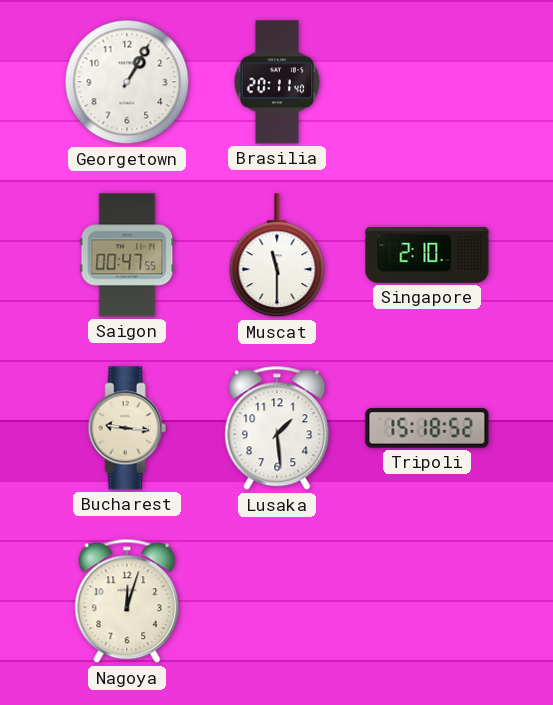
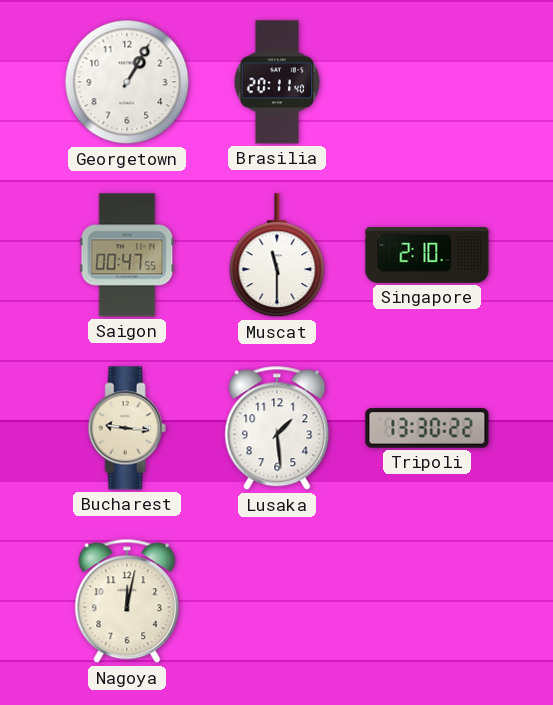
Tripoli: 15:18 -> 13:30
Nagoya: 12:03 -> 12:02
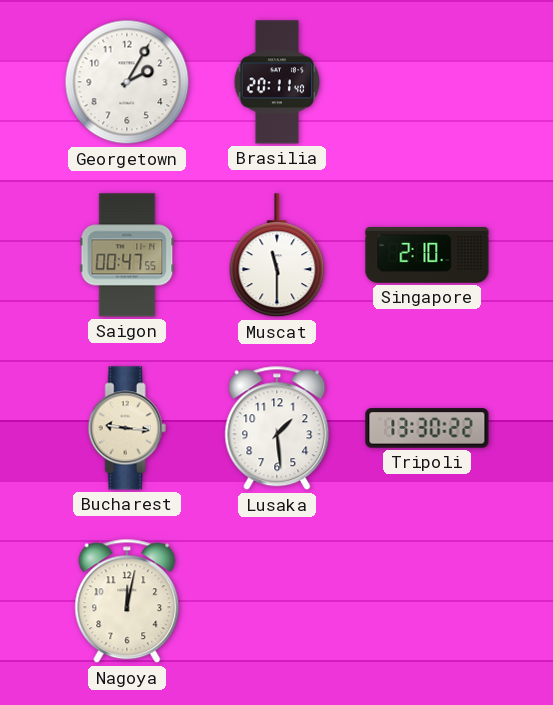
Georgetown: 1:05 -> 2:05
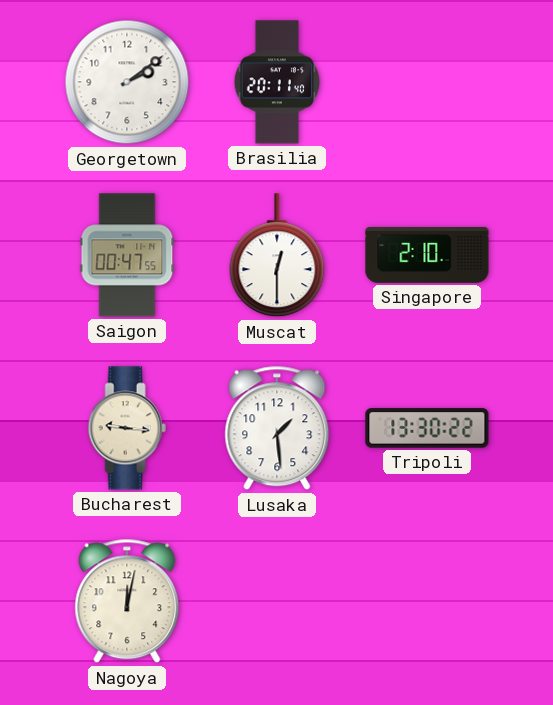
Georgetown: 2:05 -> 2:09
Muscat: 11:30 -> 12:30
